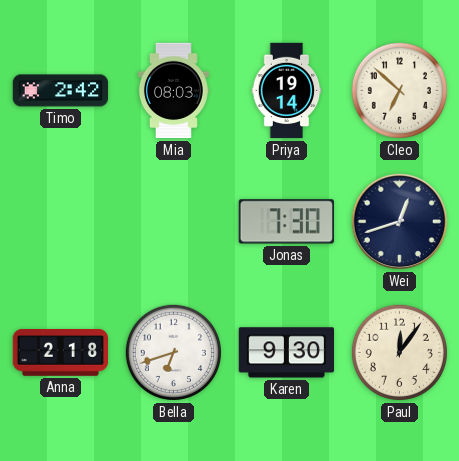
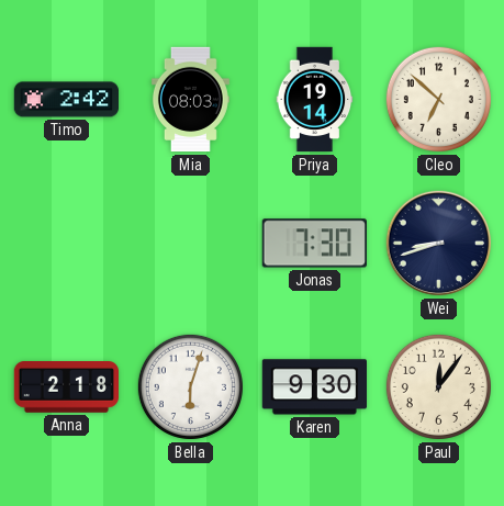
Wei: 12:42 -> 8:42
Bella: 6:42 -> 6:03
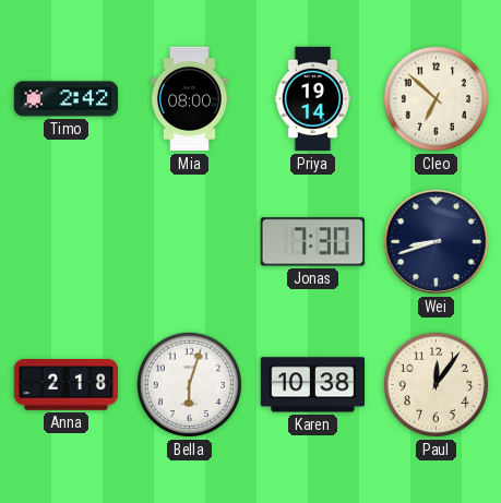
Mia: 08:03 -> 08:00
Karen: 9:30 -> 10:38
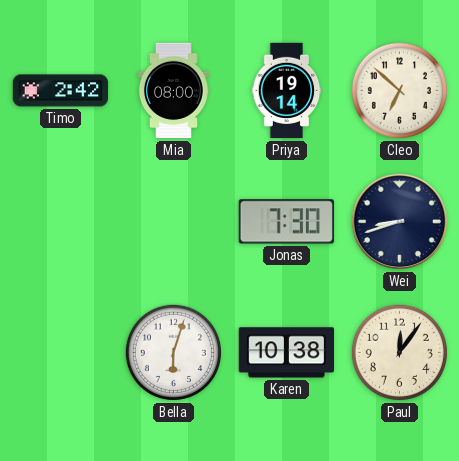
Anna: 2:18 -> none
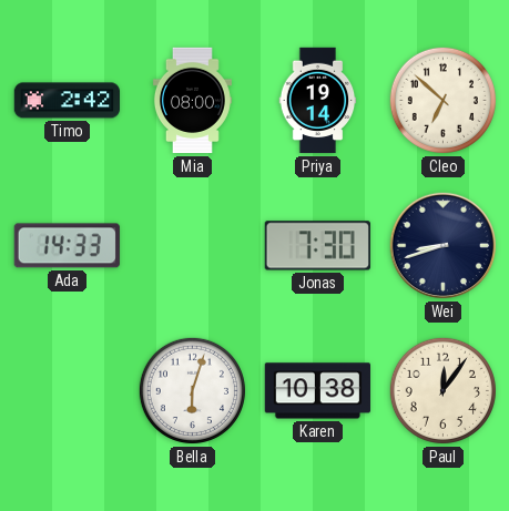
Ada: none -> 14:33
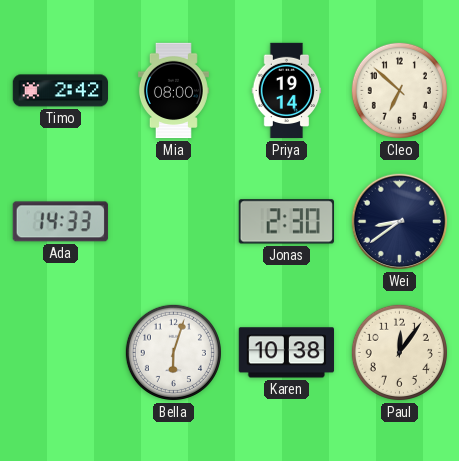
Jonas: 7:30 -> 2:30
Wei: 8:42 -> 8:39
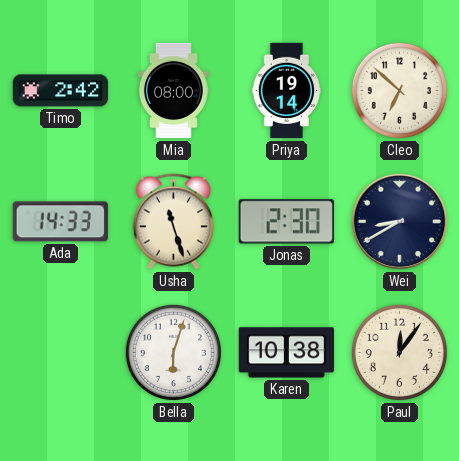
Usha: none -> 11:27
Wei: 8:39 -> 8:40
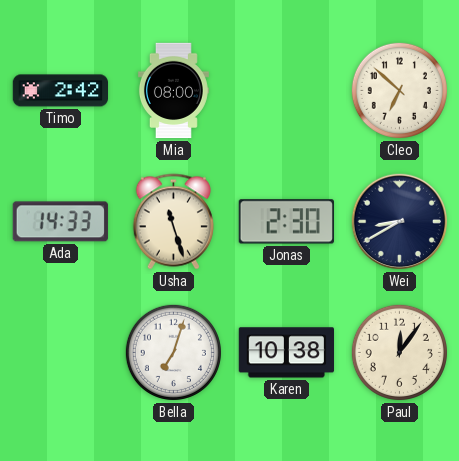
Priya: 19:14 -> none
Bella: 6:03 -> 7:03
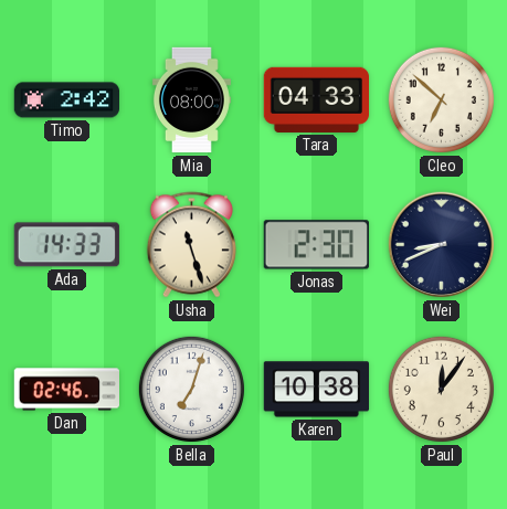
Tara: none -> 04:33
Wei: 8:40 -> 8:41
Dan: none -> 02:46
